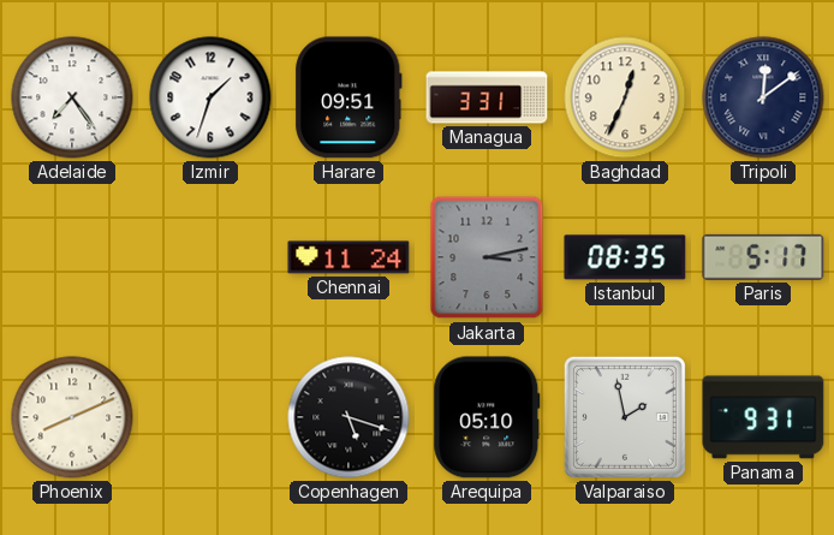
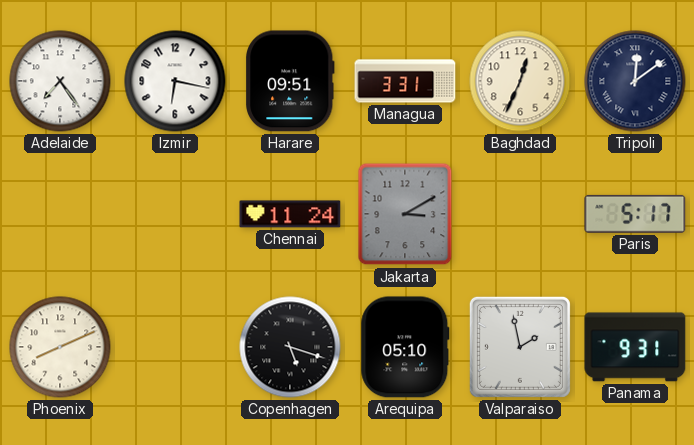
Izmir: 1:33 -> 6:17
Jakarta: 3:13 -> 3:10
Istanbul: 08:35 -> none
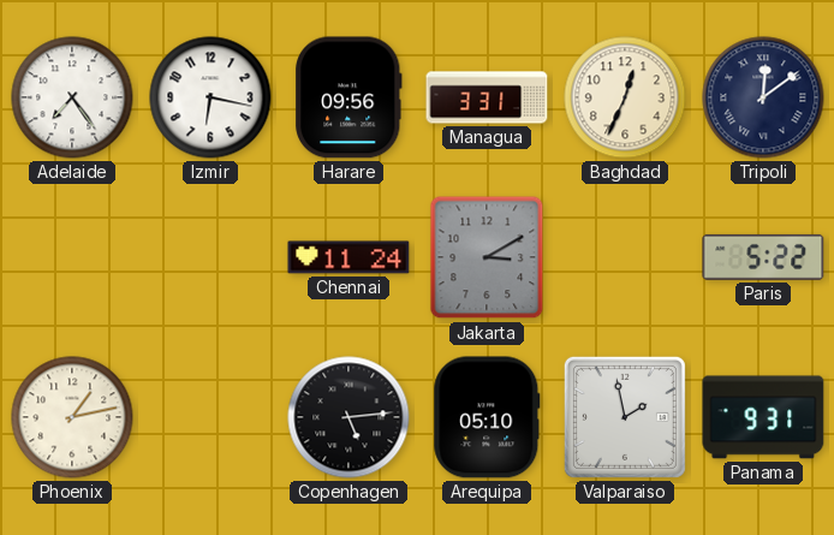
Harare: 09:51 -> 09:56
Paris: 5:17 -> 5:22
Phoenix: 8:11 -> 1:13
Copenhagen: 5:18 -> 5:14
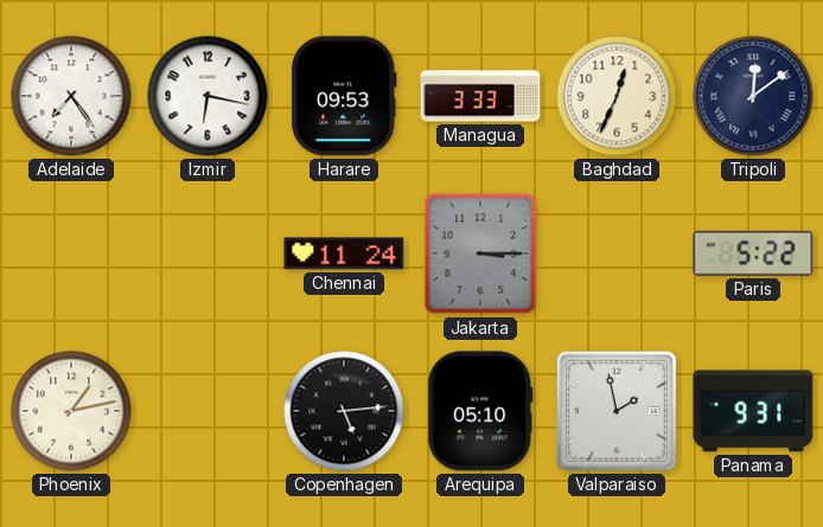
Harare: 09:56 -> 09:53
Managua: 3:31 -> 3:33
Jakarta: 3:10 -> 3:15
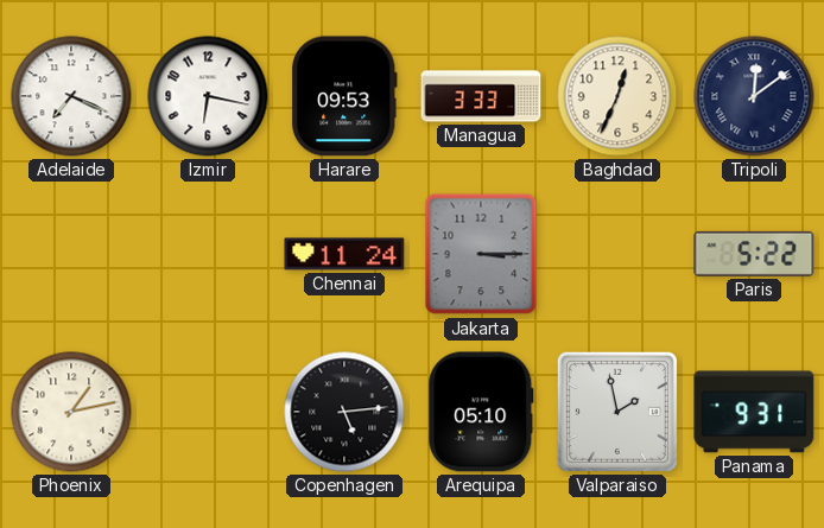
Adelaide: 7:24 -> 7:19
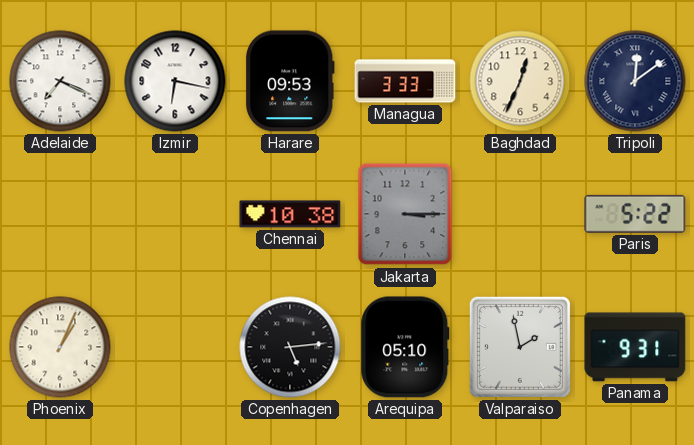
Chennai: 11:24 -> 10:38
Phoenix: 1:13 -> 1:04
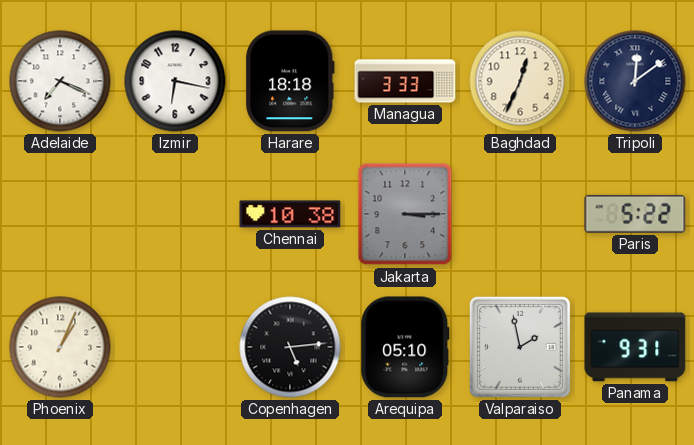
Harare: 09:53 -> 18:18
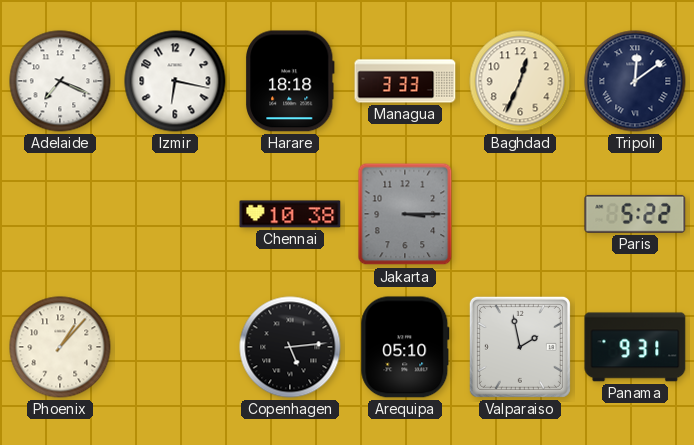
Phoenix: 1:04 -> 1:07
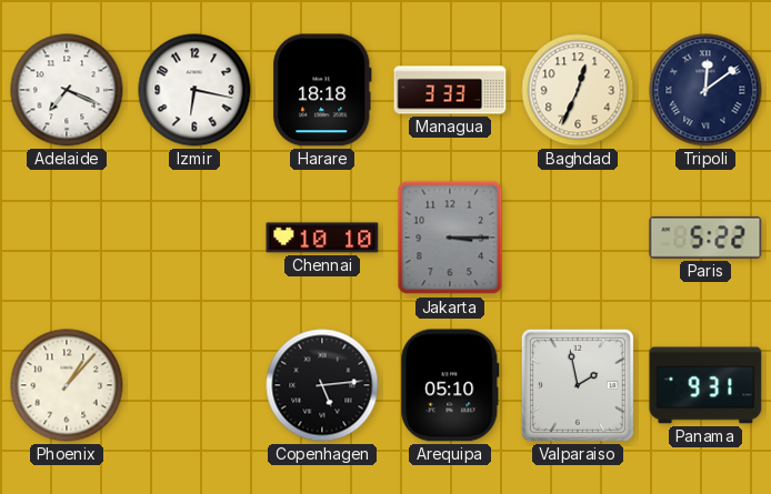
Chennai: 10:38 -> 10:10
